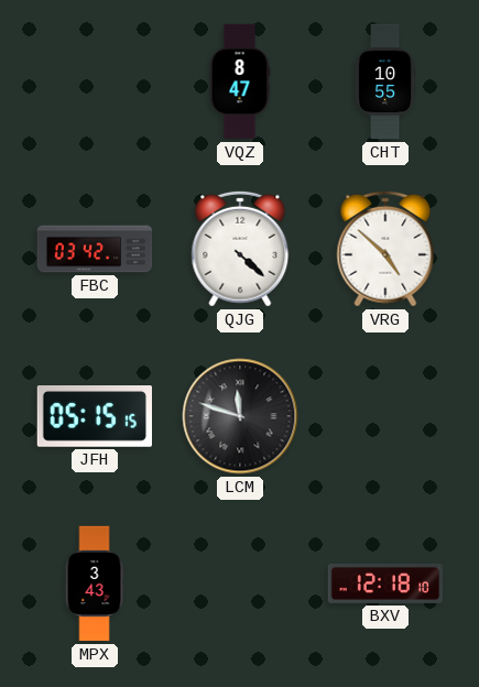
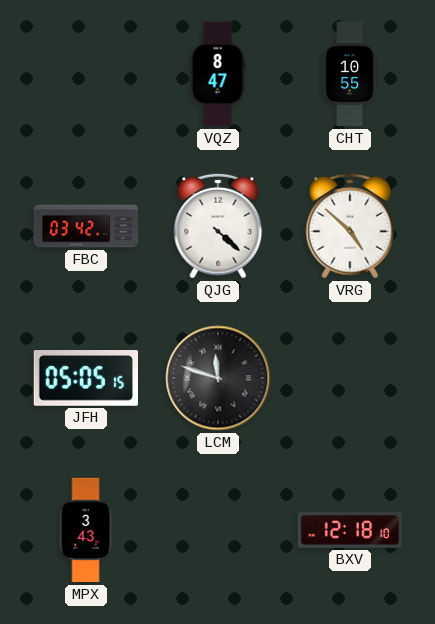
JFH: 05:15 -> 05:05
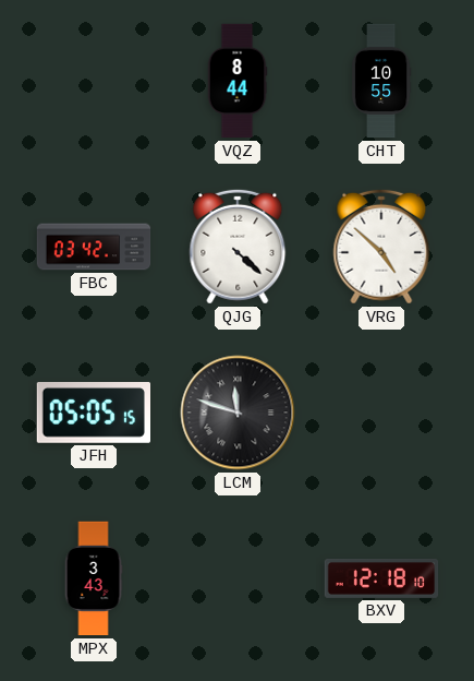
VQZ: 8:47 -> 8:44
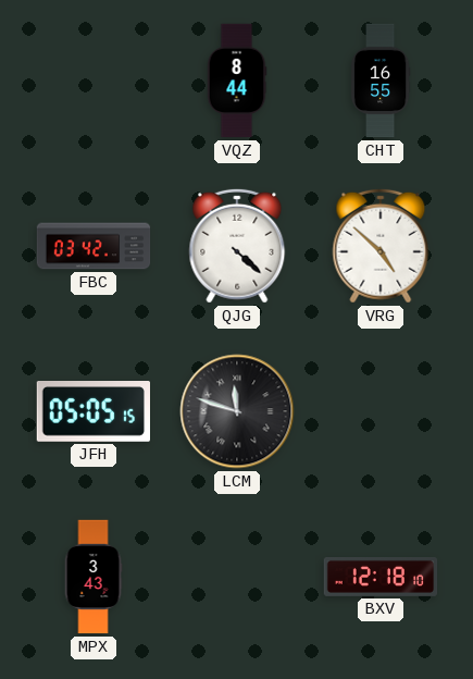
CHT: 10:55 -> 16:55
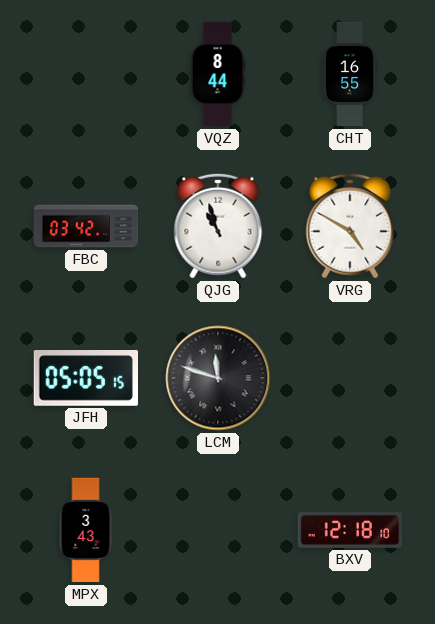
QJG: 4:22 -> 10:57
VRG: 4:52 -> 4:50
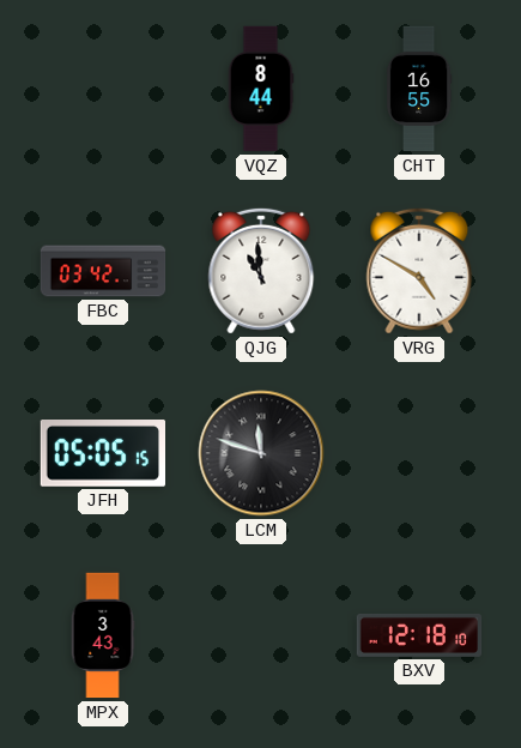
QJG: 10:57 -> 10:59
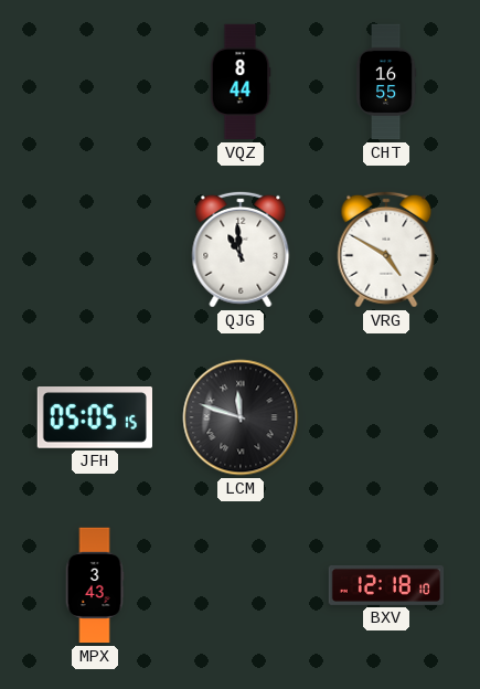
FBC: 03:42 -> none
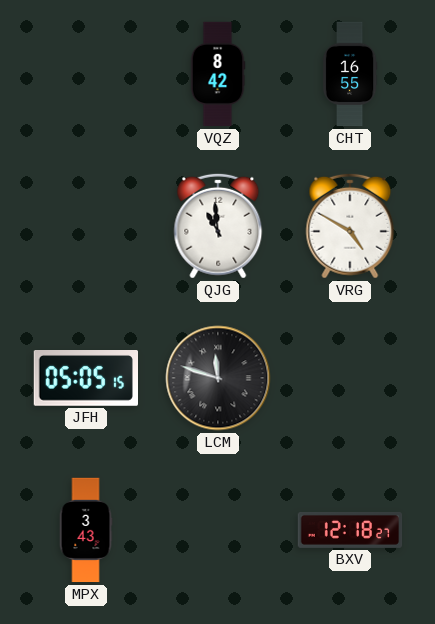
VQZ: 8:44 -> 8:42
BXV: 12:18:10 -> 12:18:27
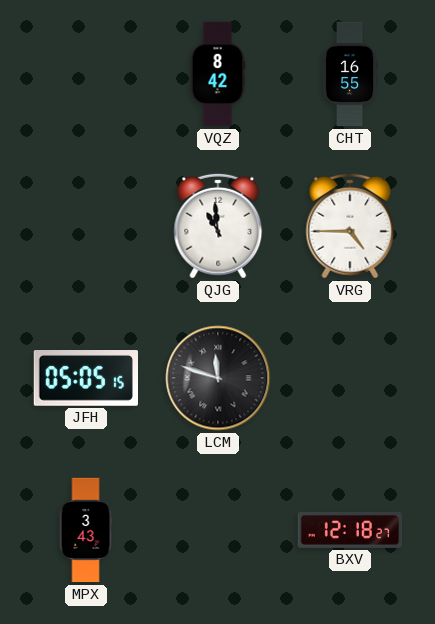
VRG: 4:50 -> 4:45
